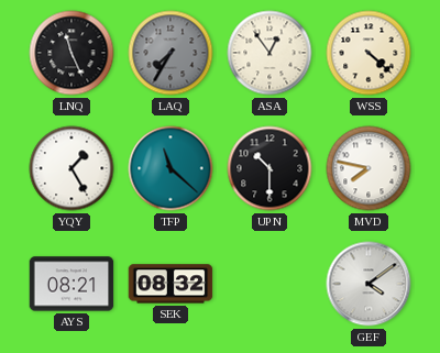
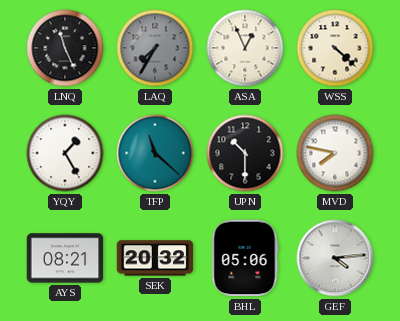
ASA: 12:54 -> 12:56
SEK: 08:32 -> 20:32
BHL: none -> 05:06
GEF: 4:09 -> 4:14
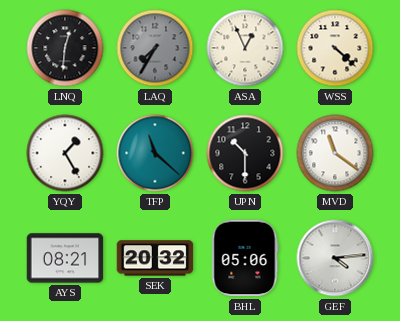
LNQ: 11:26 -> 12:31
MVD: 7:47 -> 11:21
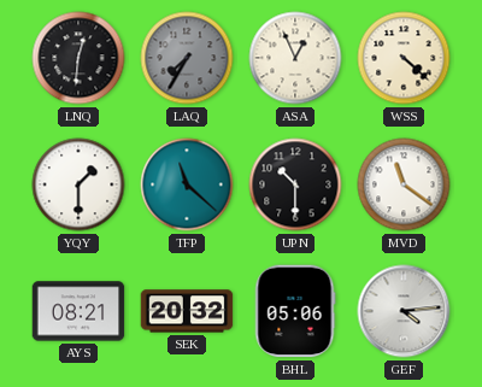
YQY: 1:25 -> 1:30
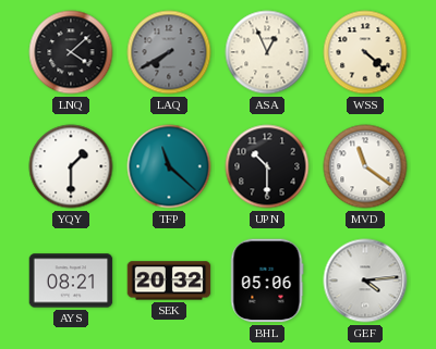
LNQ: 12:31 -> 4:08
LAQ: 7:35 -> 7:40
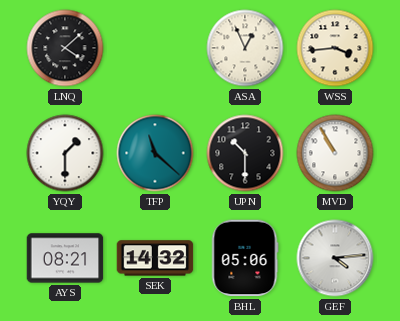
LAQ: 7:40 -> none
WSS: 4:22 -> 3:44
MVD: 11:21 -> 10:55
SEK: 20:32 -> 14:32
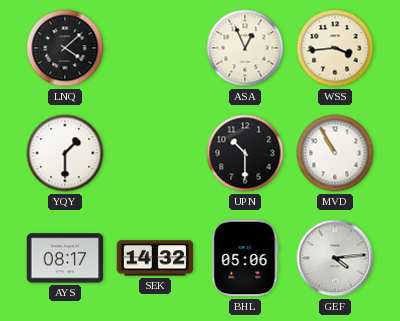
TFP: 11:22 -> none
AYS: 08:21 -> 08:17
